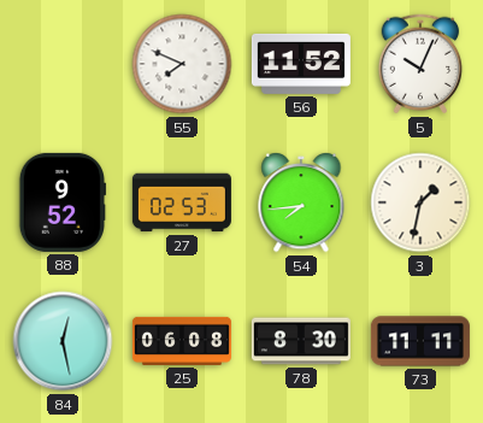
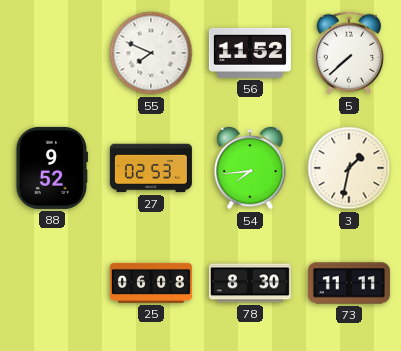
5: 10:04 -> 7:38
84: 12:28 -> none
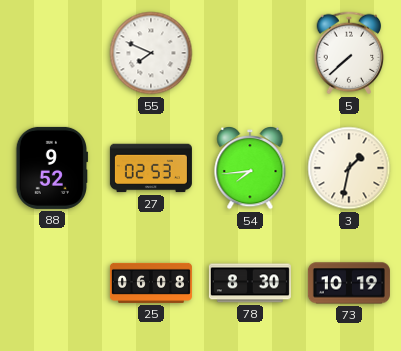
56: 11:52 -> none
73: 11:11 -> 10:19
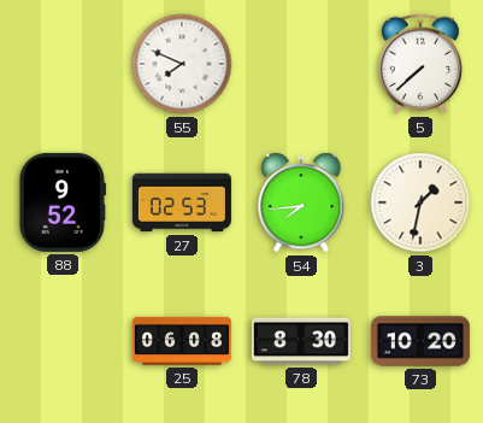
73: 10:19 -> 10:20
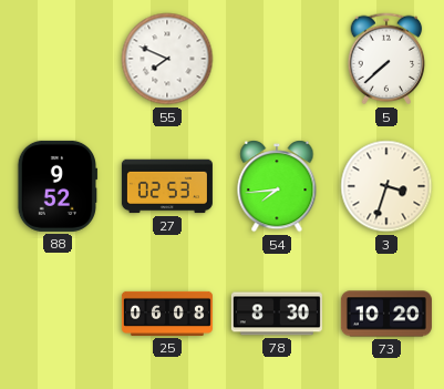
3: 1:32 -> 3:33
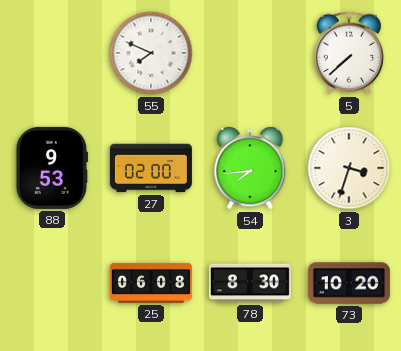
88: 9:52 -> 9:53
27: 02:53 -> 02:00
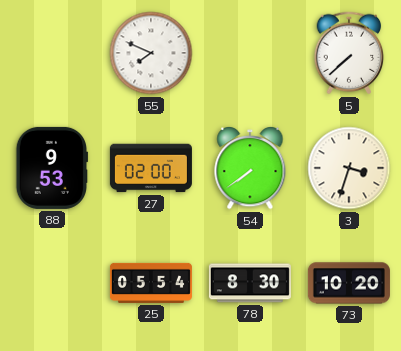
54: 7:44 -> 7:39
25: 06:08 -> 05:54
